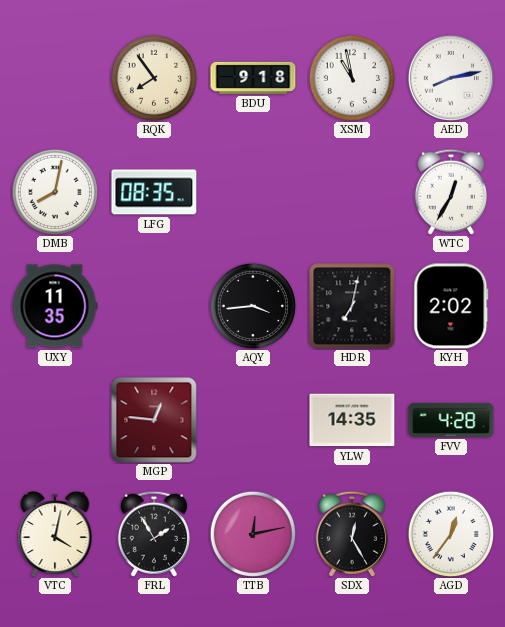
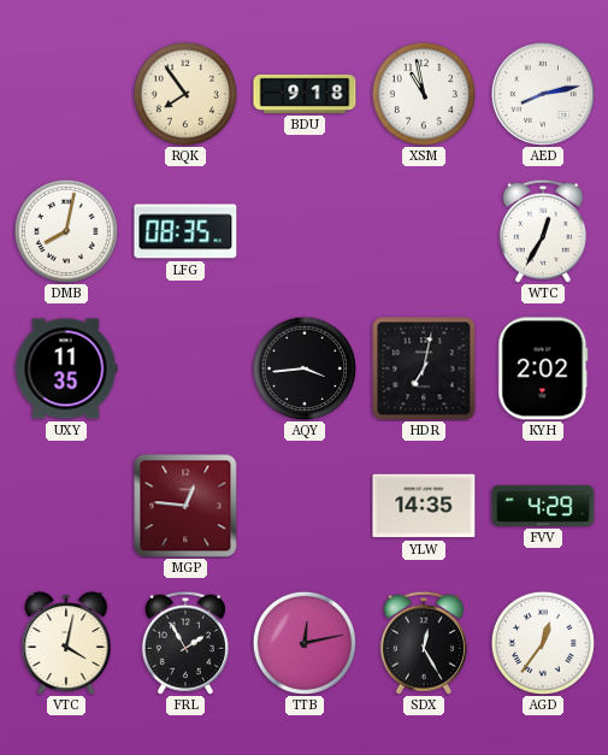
FVV: 4:28 -> 4:29
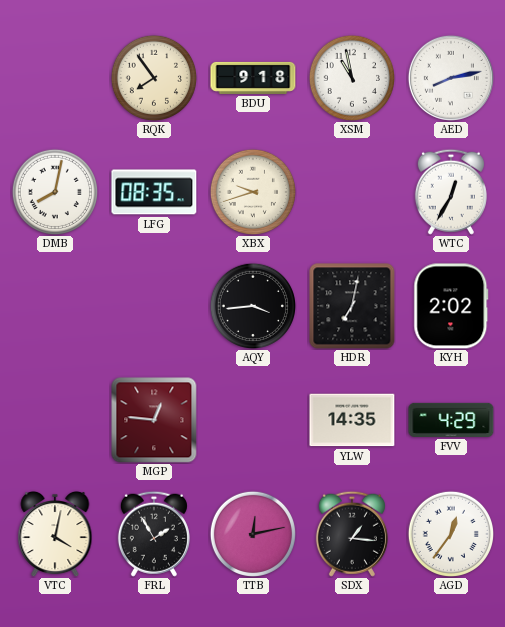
XBX: none -> 9:42
UXY: 11:35 -> none
SDX: 12:25 -> 1:16
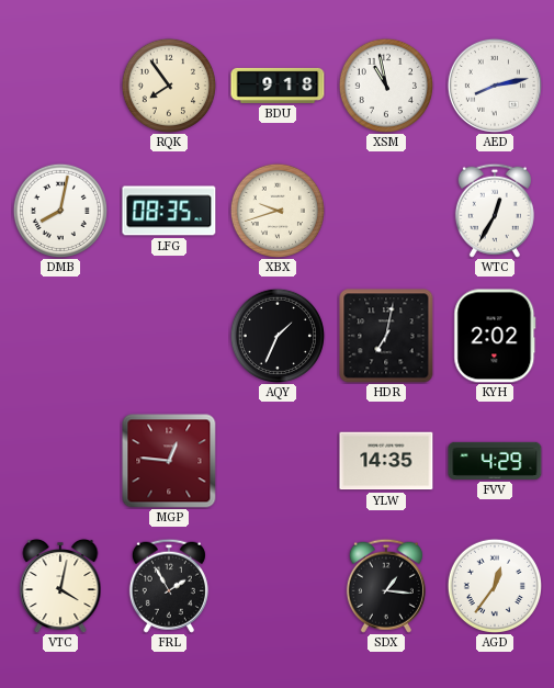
AQY: 3:44 -> 1:34
TTB: 12:13 -> none
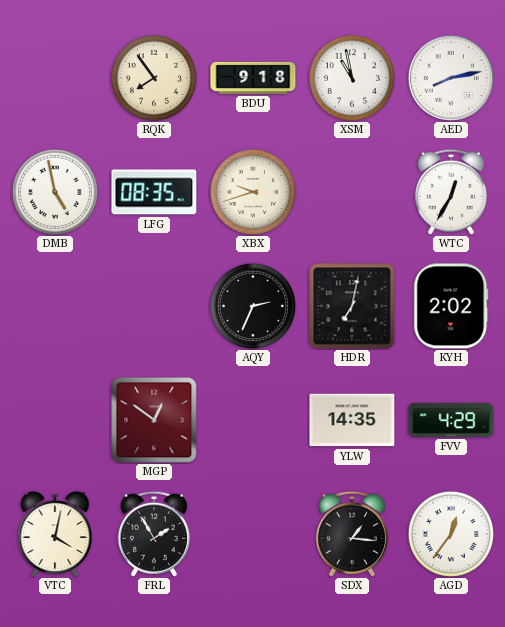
DMB: 8:02 -> 4:58
AQY: 1:34 -> 2:34
MGP: 12:46 -> 12:51
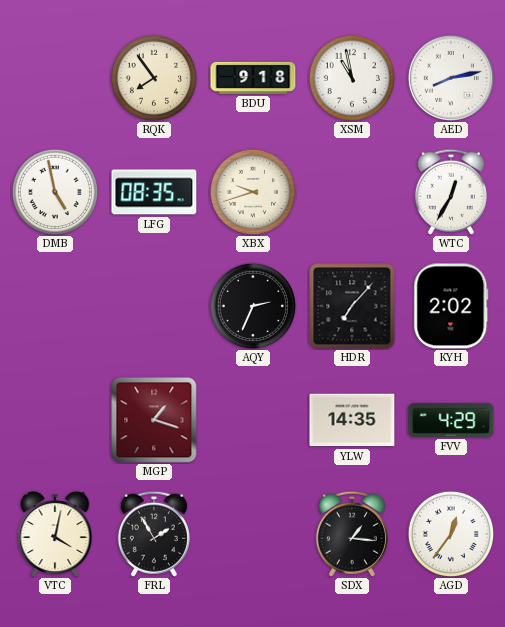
HDR: 7:02 -> 7:07
MGP: 12:51 -> 1:18
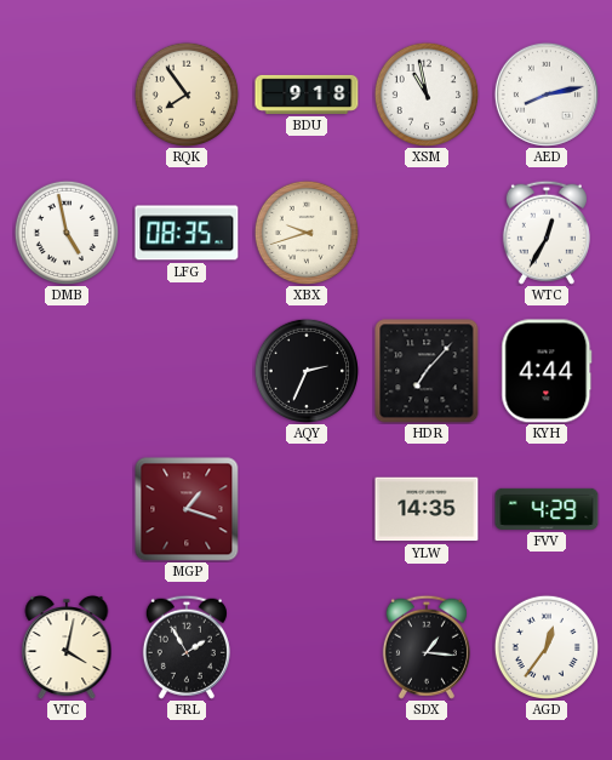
KYH: 2:02 -> 4:44
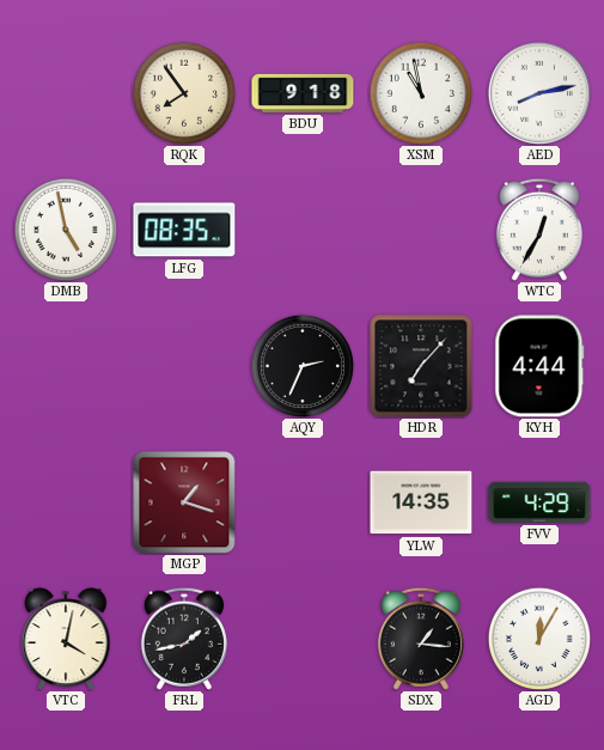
XBX: 9:42 -> none
FRL: 1:55 -> 1:43
AGD: 12:36 -> 12:05
